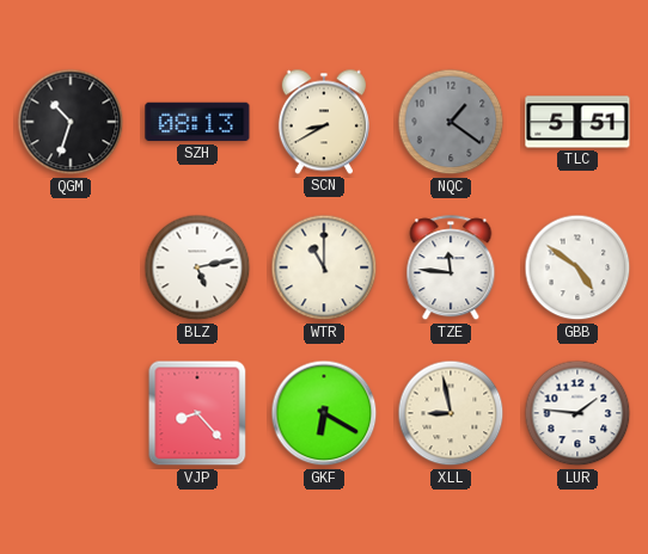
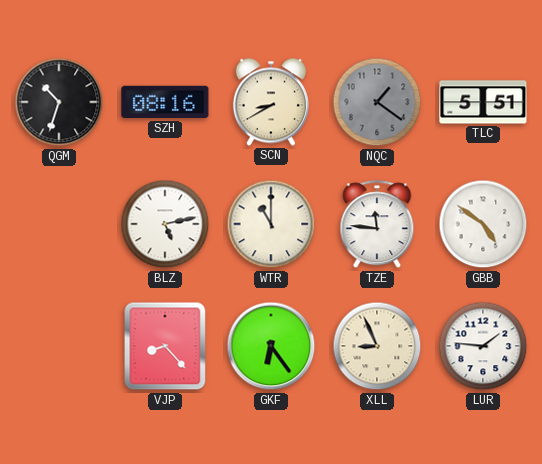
SZH: 08:13 -> 08:16
GKF: 6:20 -> 6:24
XLL: 8:58 -> 8:56
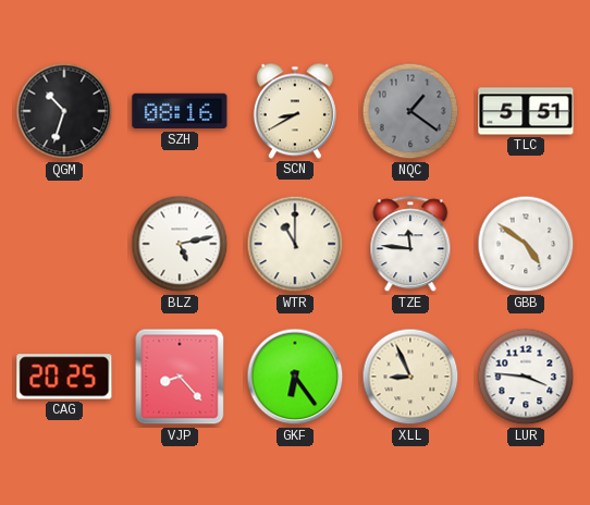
CAG: none -> 20:25
LUR: 1:46 -> 3:46
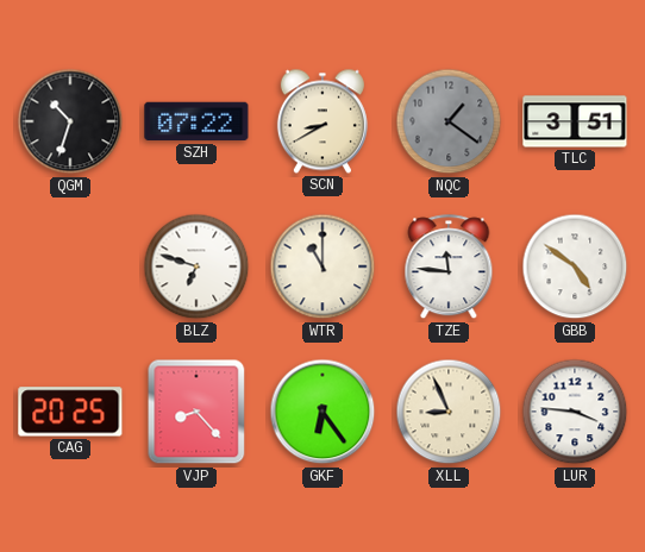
SZH: 08:16 -> 07:22
TLC: 5:51 -> 3:51
BLZ: 5:13 -> 6:48
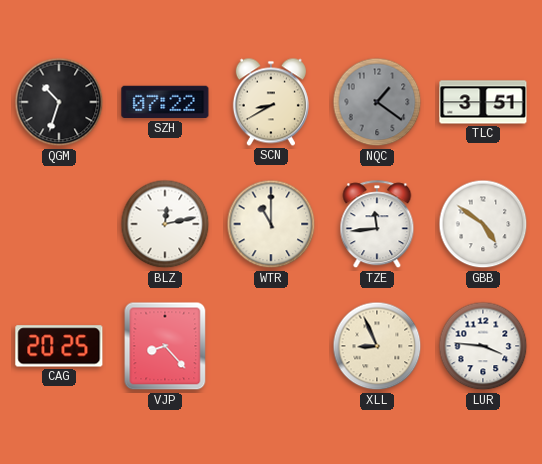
BLZ: 6:48 -> 12:13
TZE: 11:46 -> 11:44
GKF: 6:24 -> none
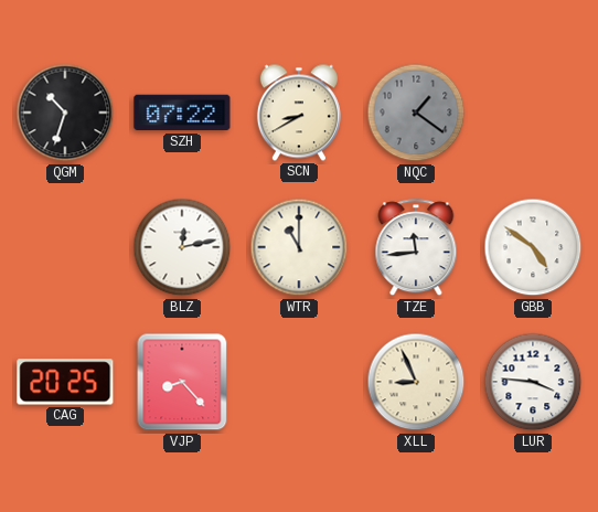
TLC: 3:51 -> none
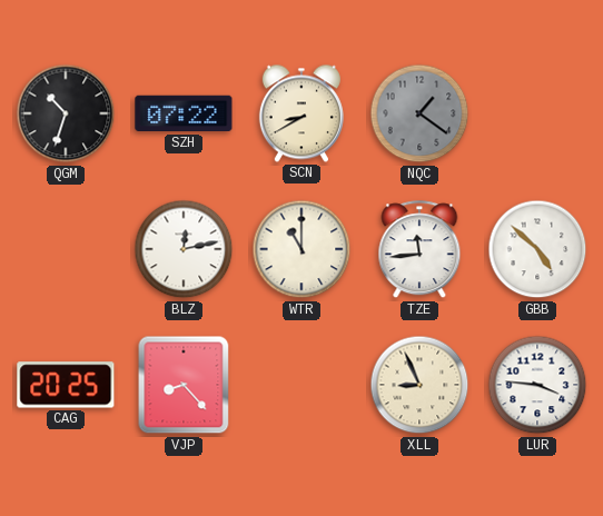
GBB: 4:51 -> 4:52
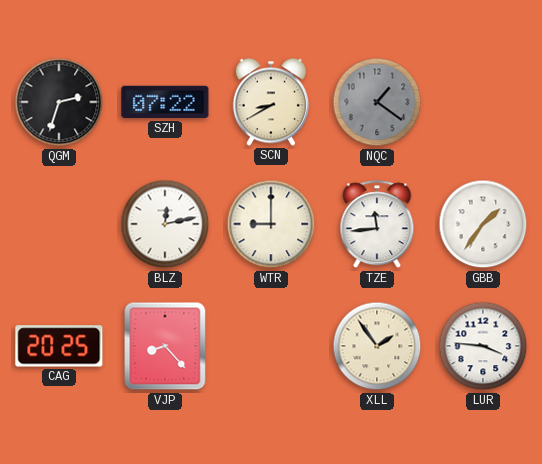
QGM: 10:33 -> 2:33
WTR: 11:00 -> 9:00
GBB: 4:52 -> 1:36
XLL: 8:56 -> 1:54
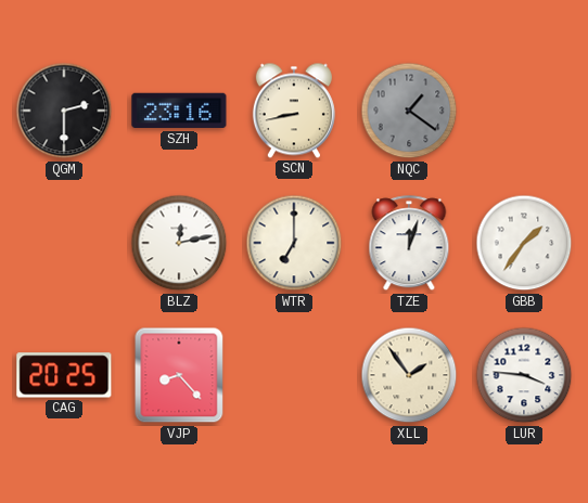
QGM: 2:33 -> 2:30
SZH: 07:22 -> 23:16
SCN: 8:40 -> 8:43
WTR: 9:00 -> 7:00
TZE: 11:44 -> 12:03
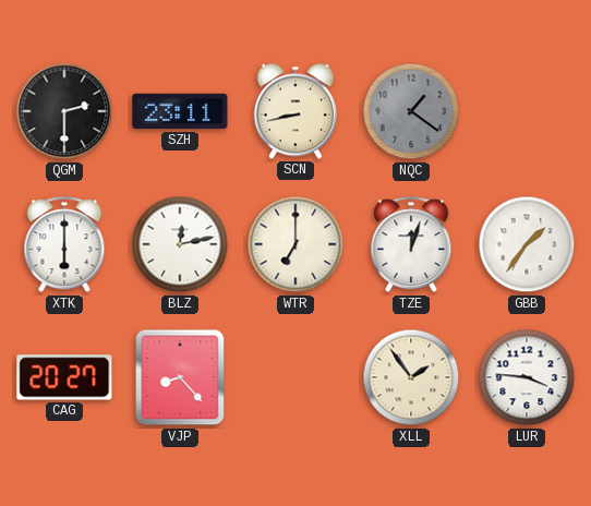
SZH: 23:16 -> 23:11
XTK: none -> 6:00
CAG: 20:25 -> 20:27
